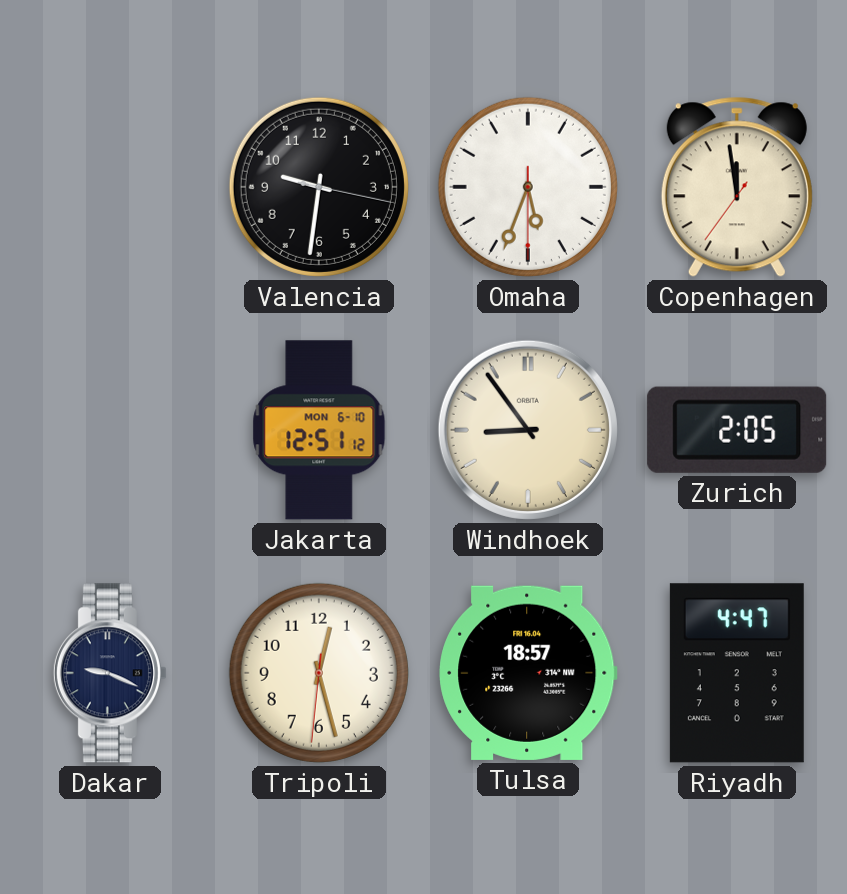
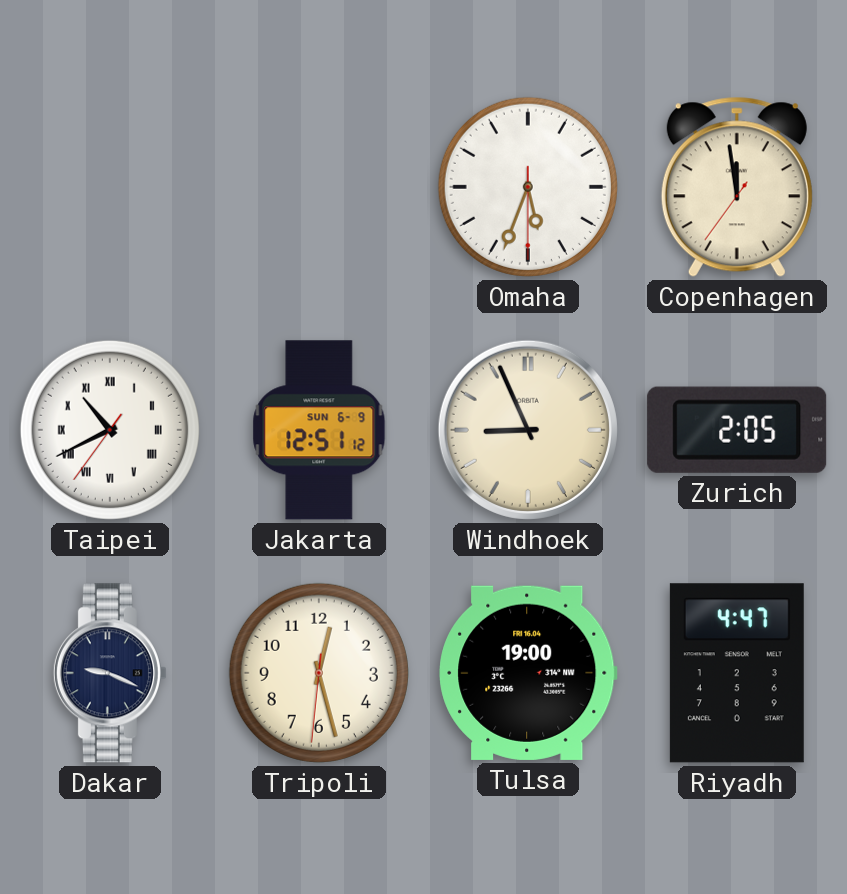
Valencia: 9:31 -> none
Taipei: none -> 10:40
Jakarta date: MON 6-10 -> SUN 6-9
Windhoek: 8:54 -> 8:56
Tulsa: 18:57 -> 19:00
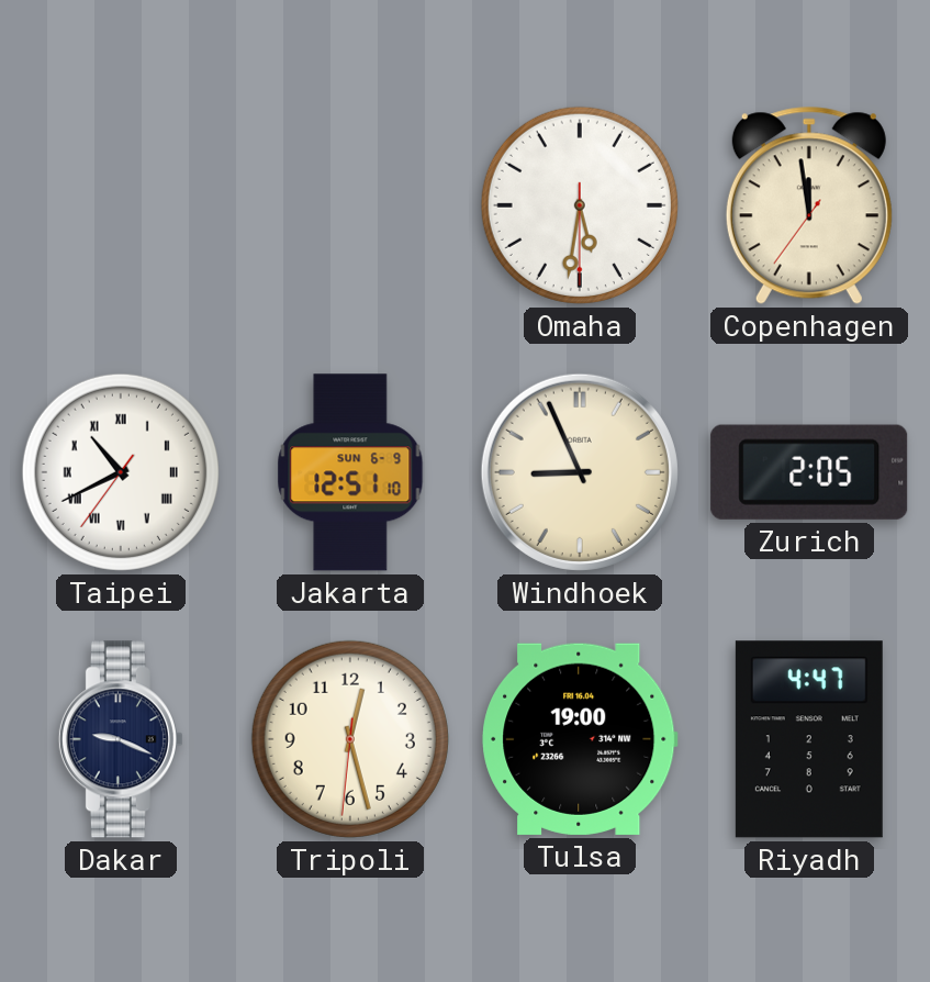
Omaha: 5:33 -> 5:31
Jakarta: 12:51:12 -> 12:51:10
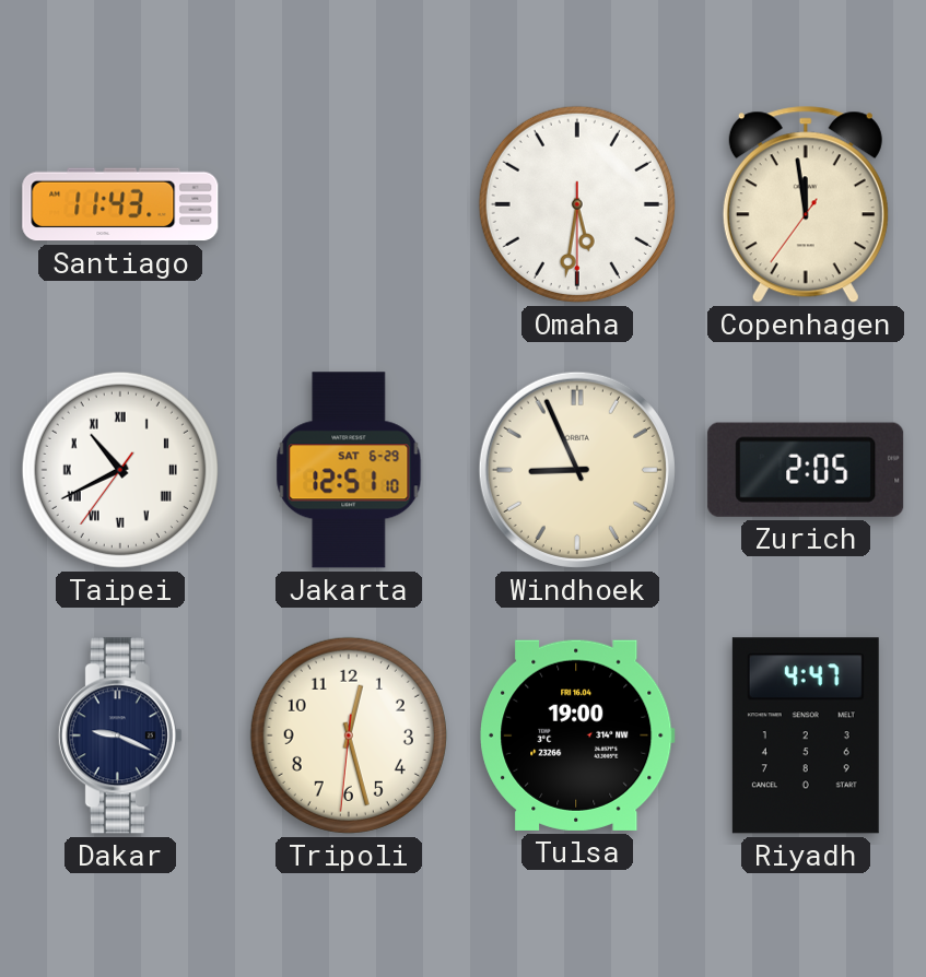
Santiago: none -> 11:43
Jakarta date: SUN 6-9 -> SAT 6-29
